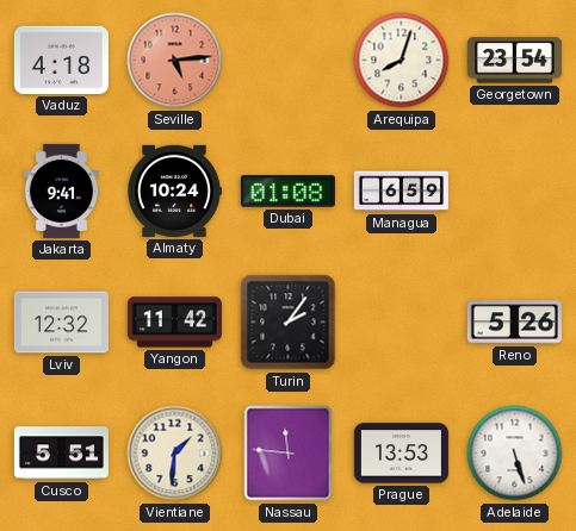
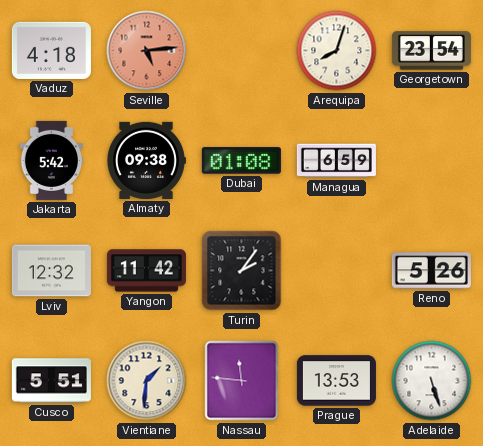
Jakarta: 9:41 -> 5:42
Almaty: 10:24 -> 09:38
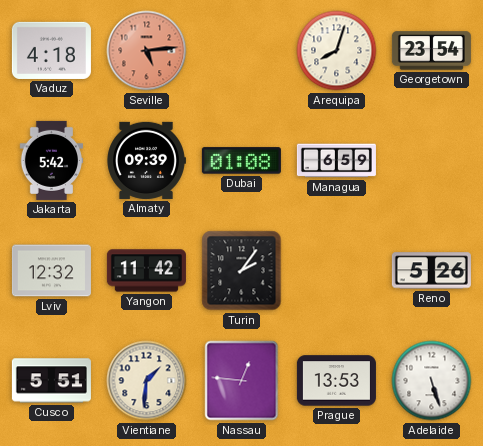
Almaty: 09:38 -> 09:39
Nassau: 11:46 -> 12:46
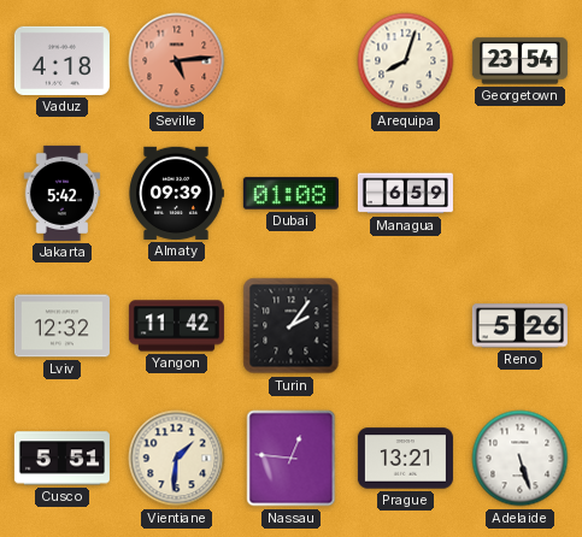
Prague: 13:53 -> 13:21
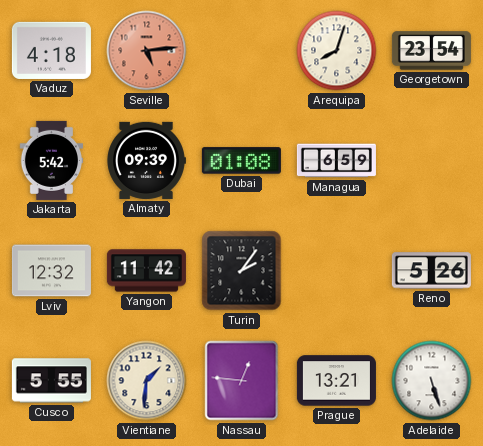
Cusco: 5:51 -> 5:55
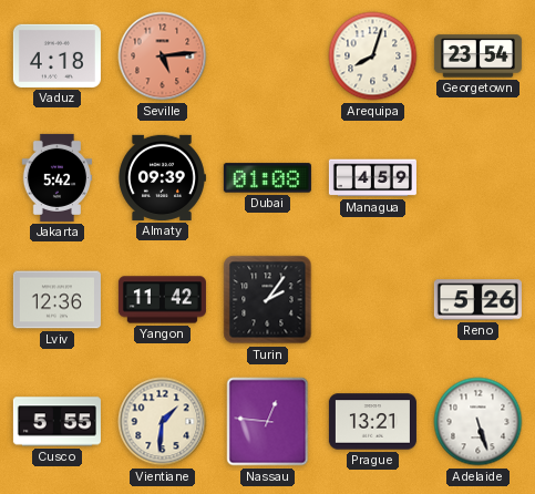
Managua: 6:59 -> 4:59
Lviv: 12:32 -> 12:36
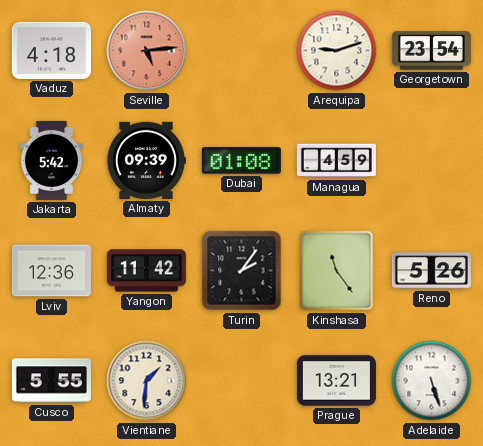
Arequipa: 8:03 -> 9:12
Kinshasa: none -> 11:24
Nassau: 12:46 -> none
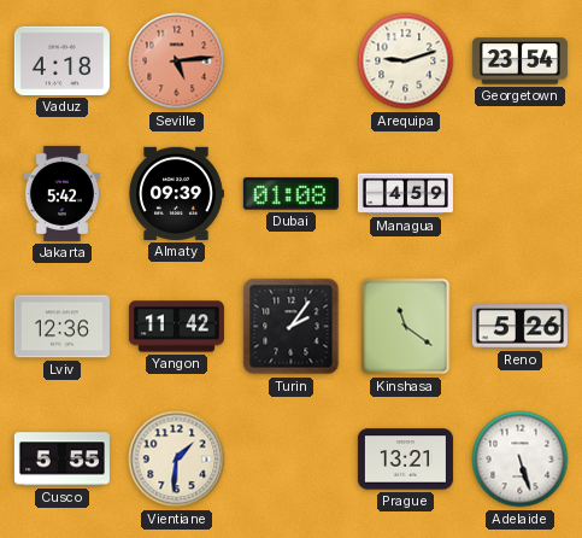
Kinshasa: 11:24 -> 11:21
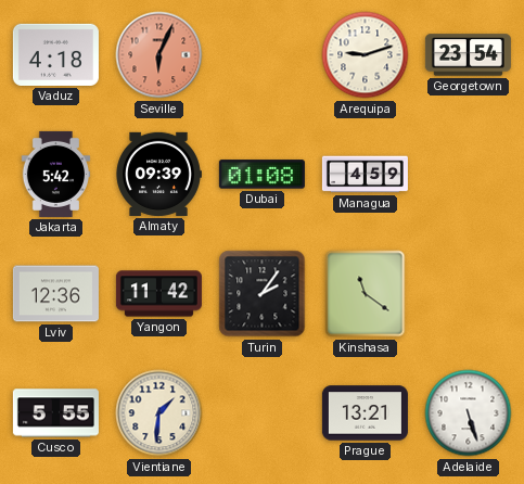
Seville: 5:14 -> 6:04
Reno: 5:26 -> none
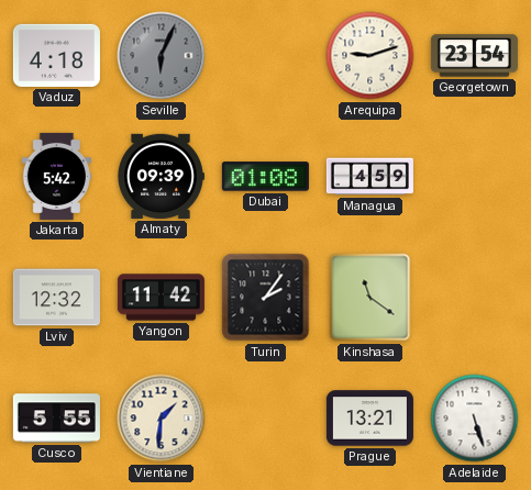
Seville dial: salmon -> grey
Lviv: 12:36 -> 12:32
